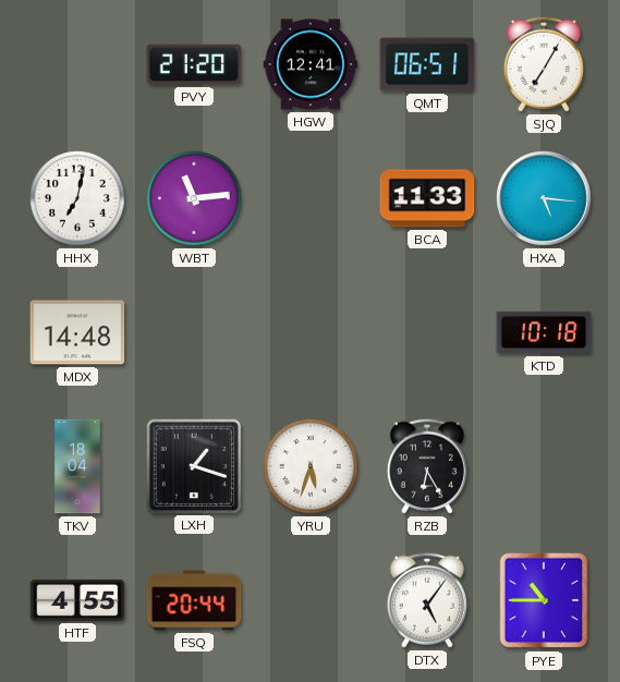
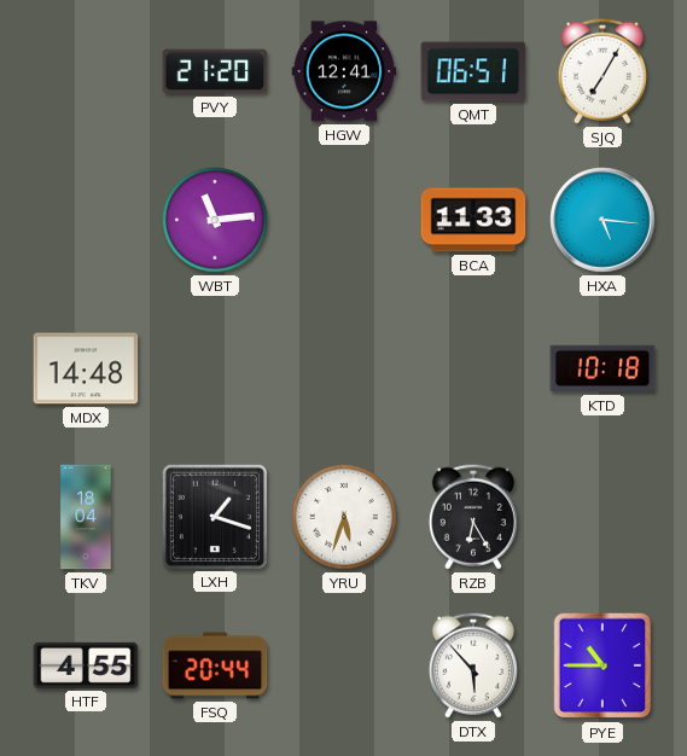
HHX: 7:02 -> none
DTX: 5:06 -> 5:53
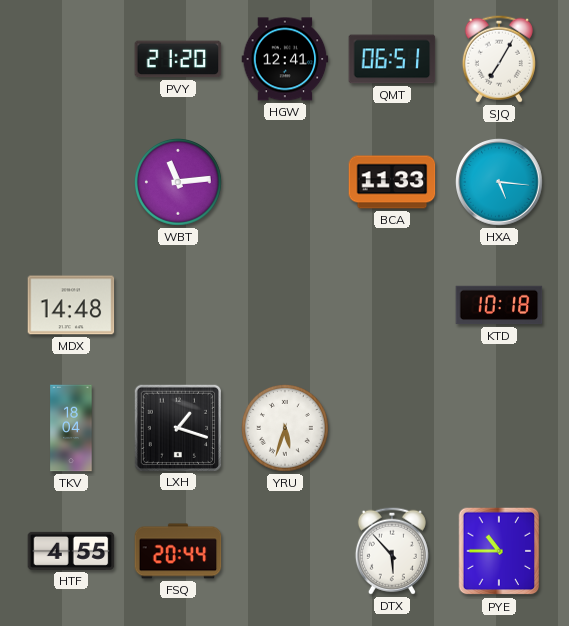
RZB: 6:25 -> none
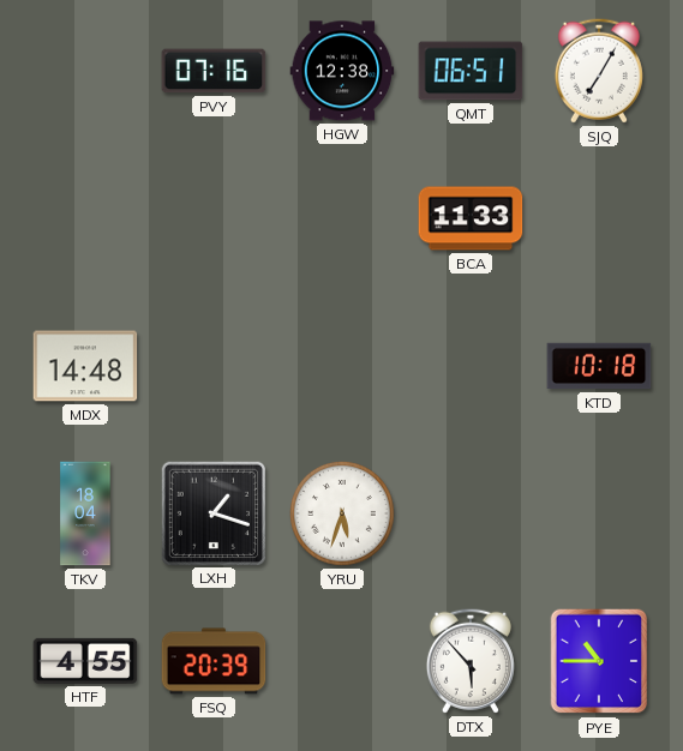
PVY: 21:20 -> 07:16
HGW: 12:41 -> 12:38
WBT: 11:14 -> none
HXA: 5:16 -> none
FSQ: 20:44 -> 20:39
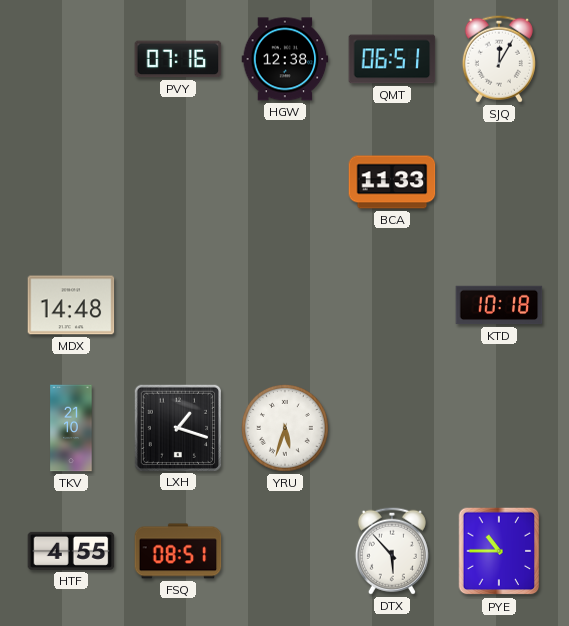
SJQ: 7:05 -> 12:05
TKV: 18:04 -> 21:10
FSQ: 20:39 -> 08:51
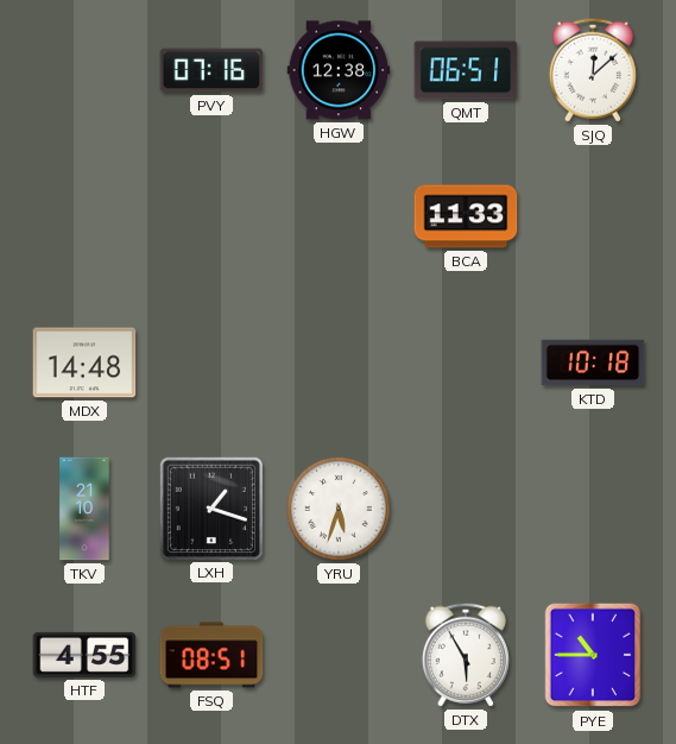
SJQ: 12:05 -> 12:08
DTX: 5:53 -> 5:55
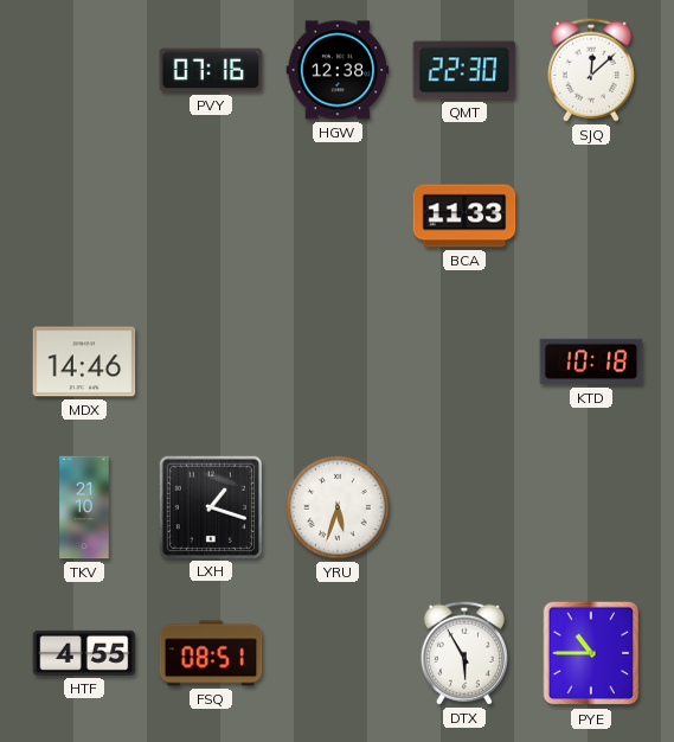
QMT: 06:51 -> 22:30
MDX: 14:48 -> 14:46
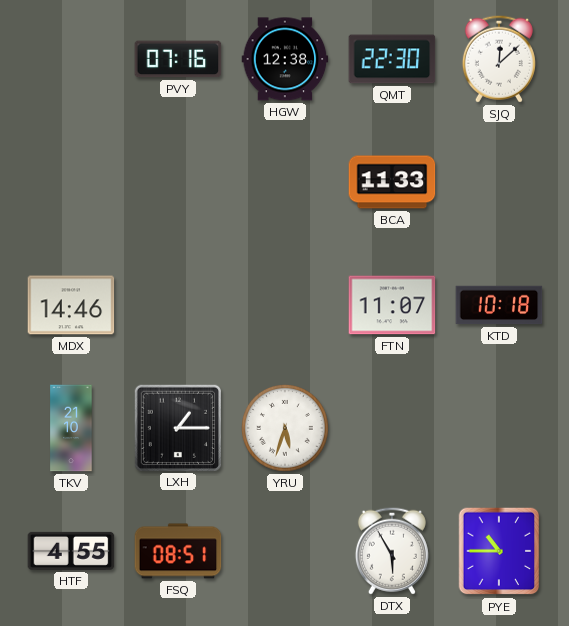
FTN: none -> 11:07
LXH: 1:18 -> 1:15
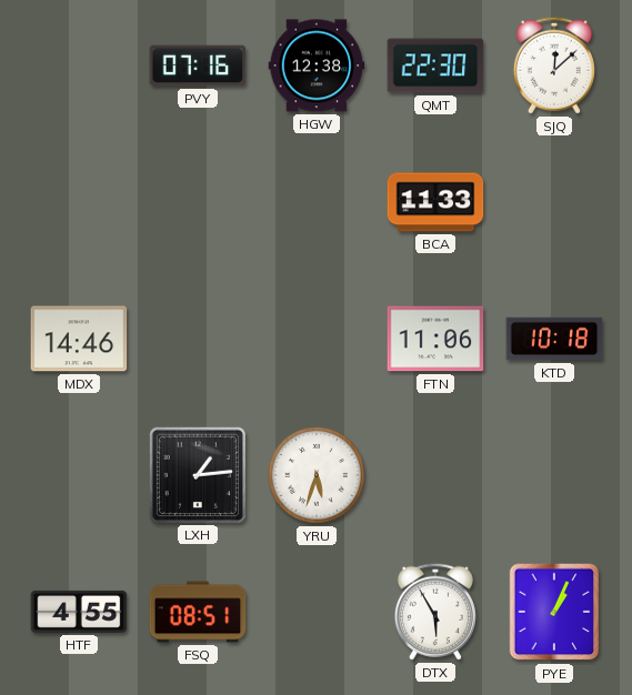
FTN: 11:07 -> 11:06
TKV: 21:10 -> none
LXH: 1:15 -> 1:14
PYE: 10:45 -> 1:04
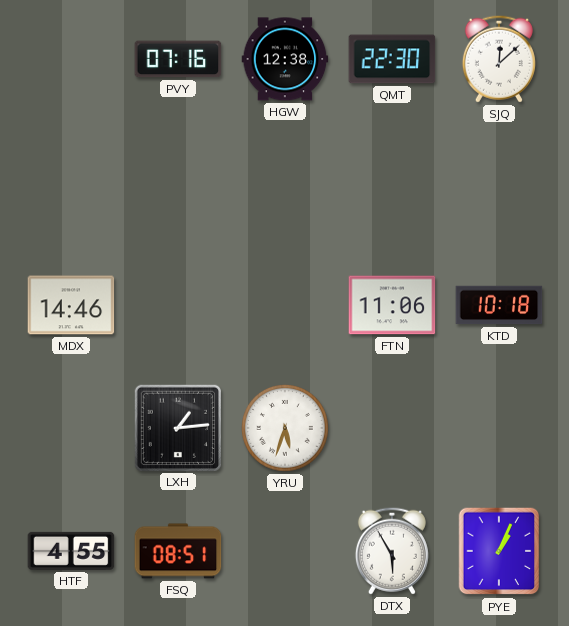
BCA: 11:33 -> none
